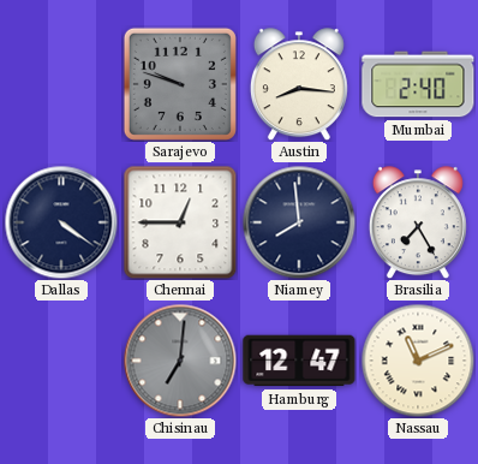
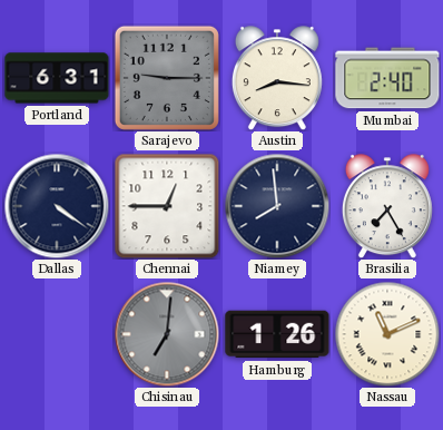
Portland: none -> 6:31
Sarajevo: 9:48 -> 9:15
Hamburg: 12:47 -> 1:26
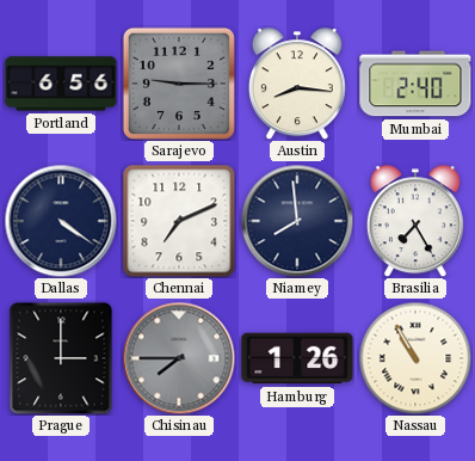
Portland: 6:31 -> 6:56
Chennai: 12:45 -> 7:11
Prague: none -> 3:00
Chisinau: 7:01 -> 7:45
Nassau: 11:11 -> 10:55
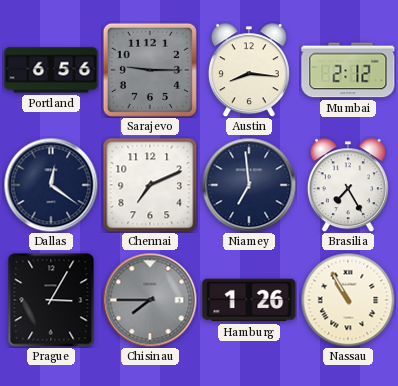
Mumbai: 2:40 -> 2:12
Dallas: 4:21 -> 12:21
Niamey: 7:59 -> 6:59
Prague: 3:00 -> 3:05
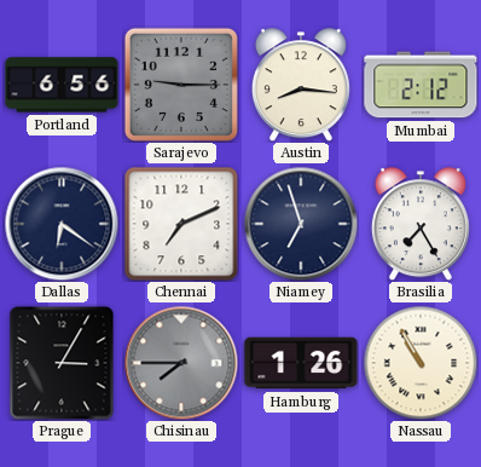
Dallas: 12:21 -> 6:21
Niamey: 6:59 -> 6:57
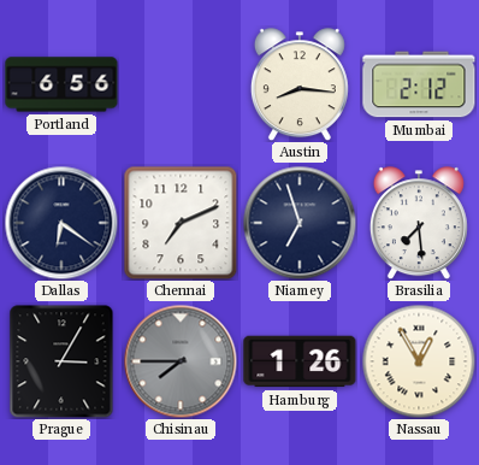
Sarajevo: 9:15 -> none
Brasilia: 7:25 -> 7:29
Nassau: 10:55 -> 12:55
